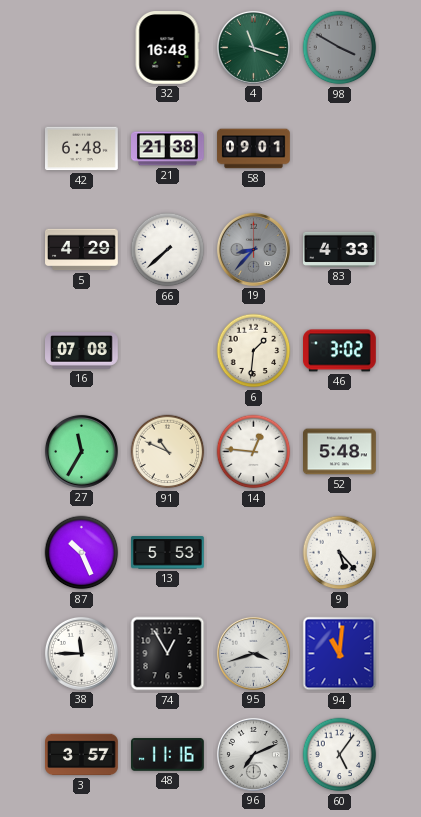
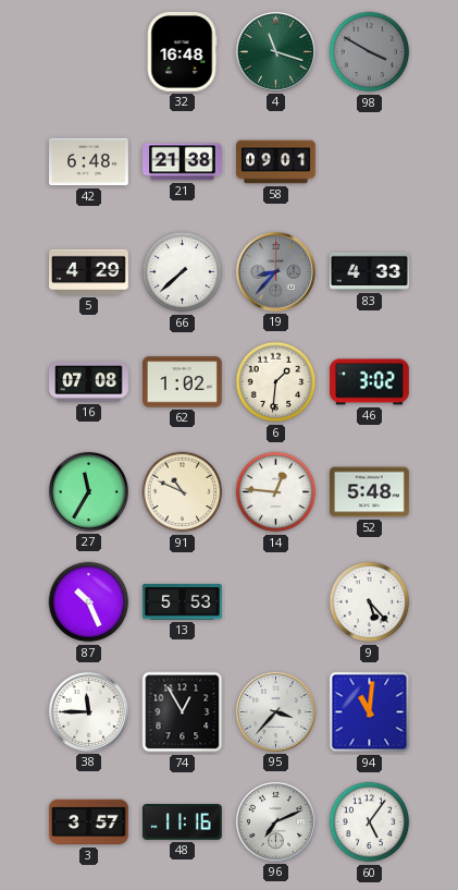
62: none -> 1:02
95: 3:42 -> 3:37
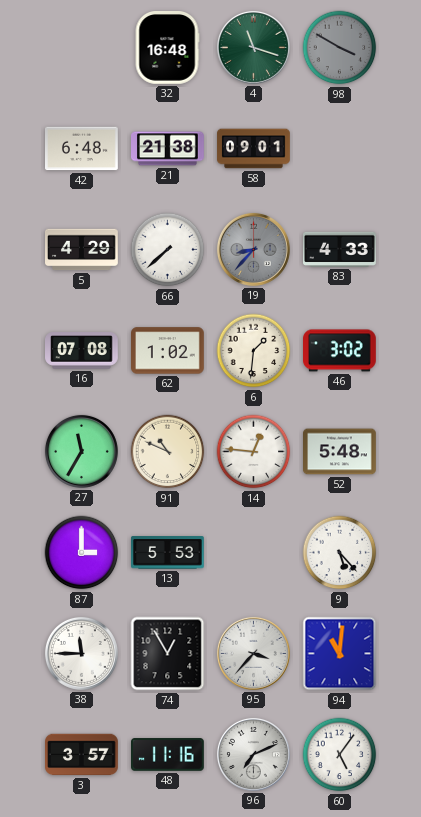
87: 10:26 -> 3:00
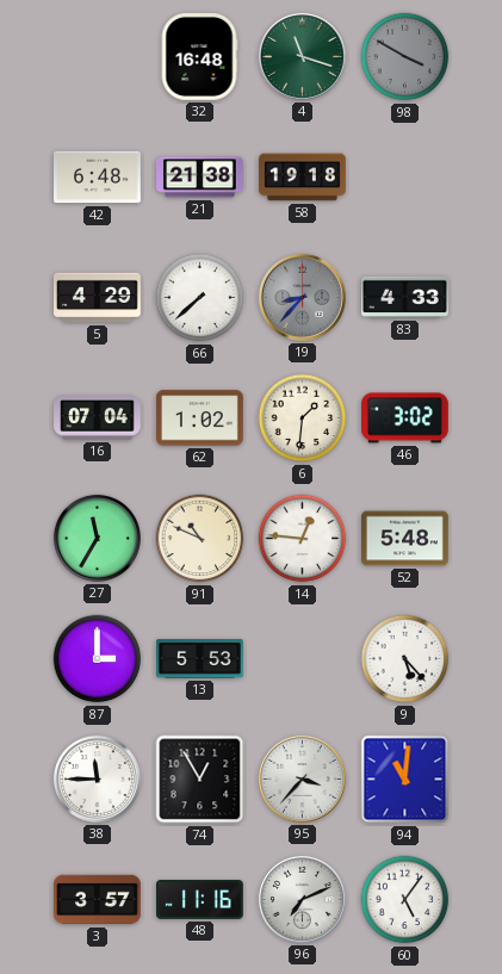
58: 09:01 -> 19:18
16: 07:08 -> 07:04
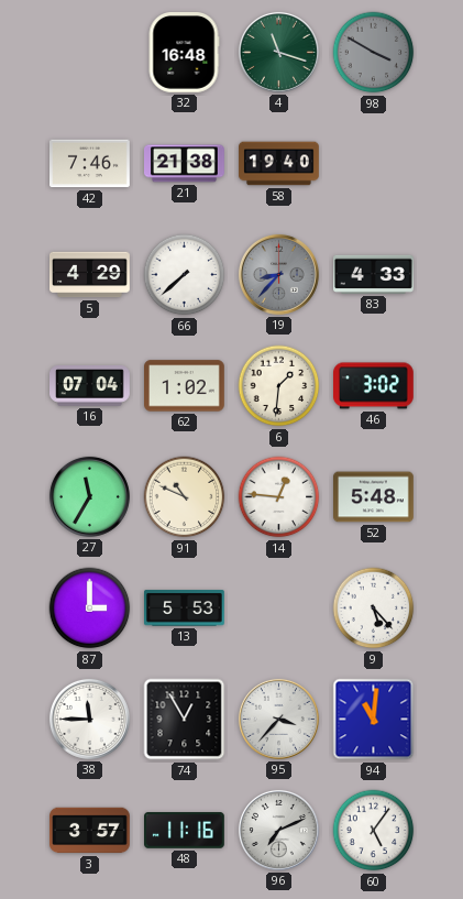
42: 6:48 -> 7:46
58: 19:18 -> 19:40
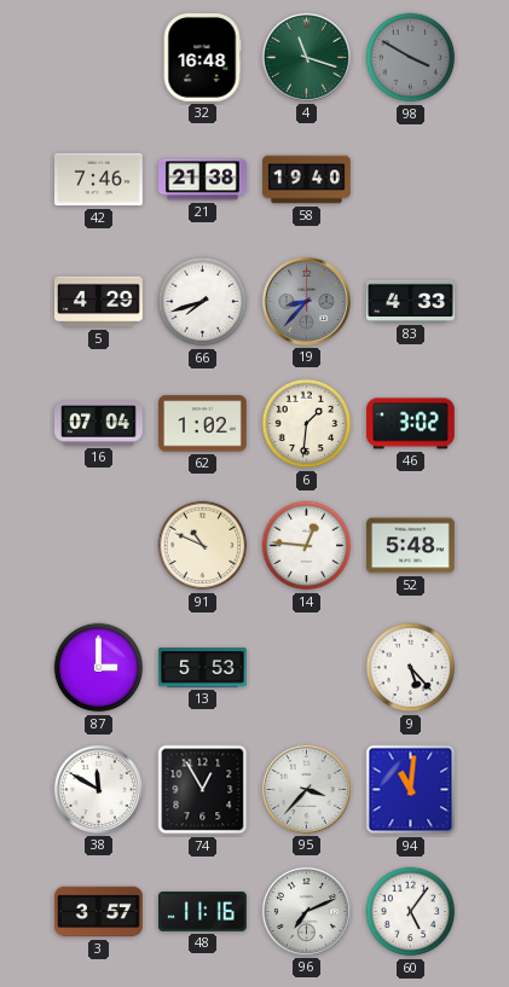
66: 7:38 -> 7:42
27: 11:35 -> none
38: 11:45 -> 11:50
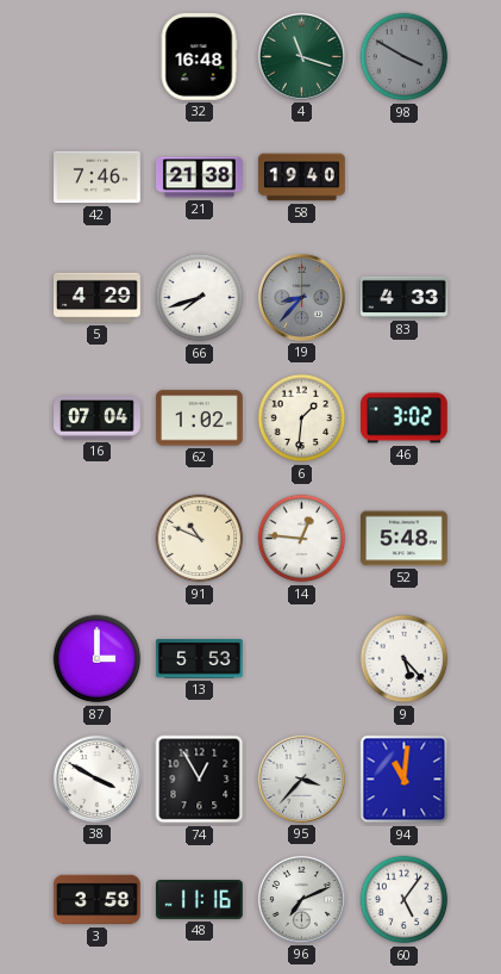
38: 11:50 -> 3:50
3: 3:57 -> 3:58
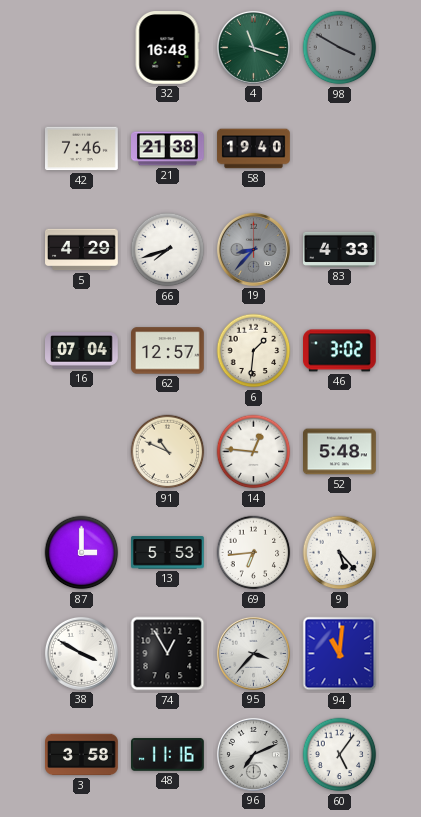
62: 1:02 -> 12:57
69: none -> 6:44
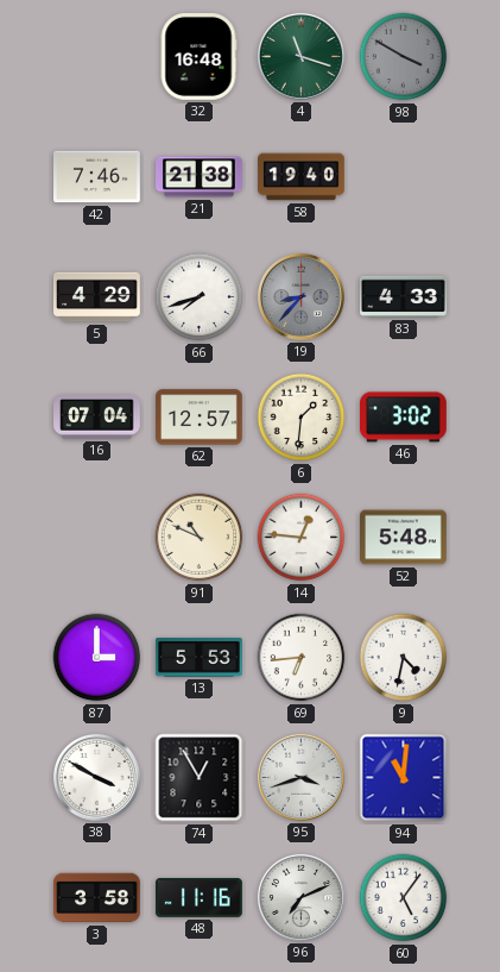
9: 5:23 -> 4:32
95: 3:37 -> 3:42
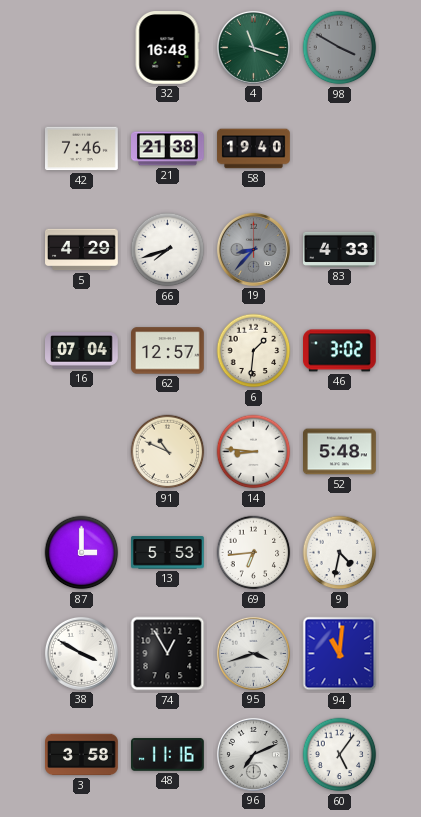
14: 12:46 -> 8:46
